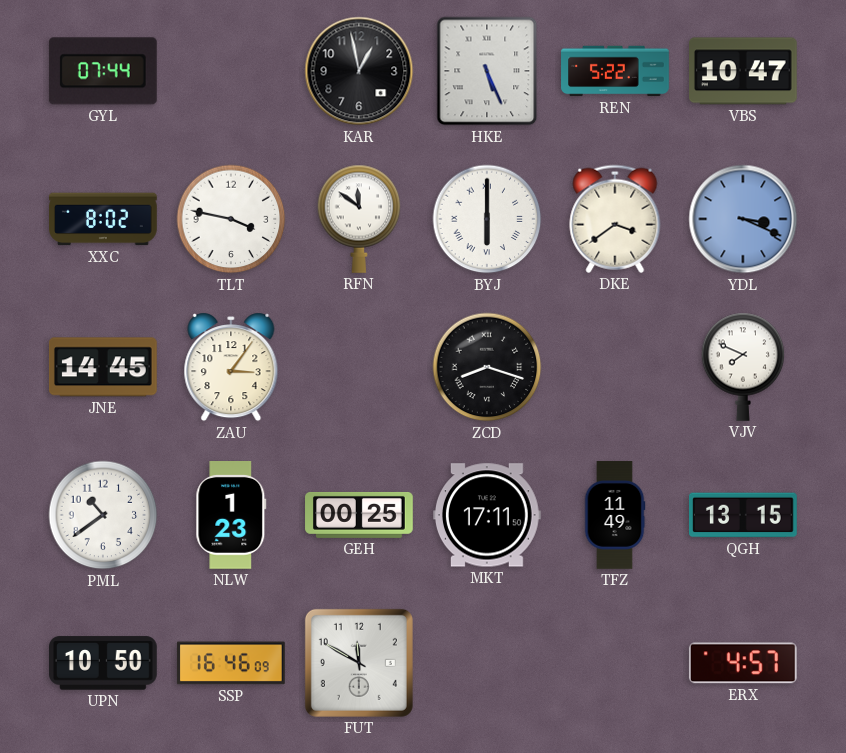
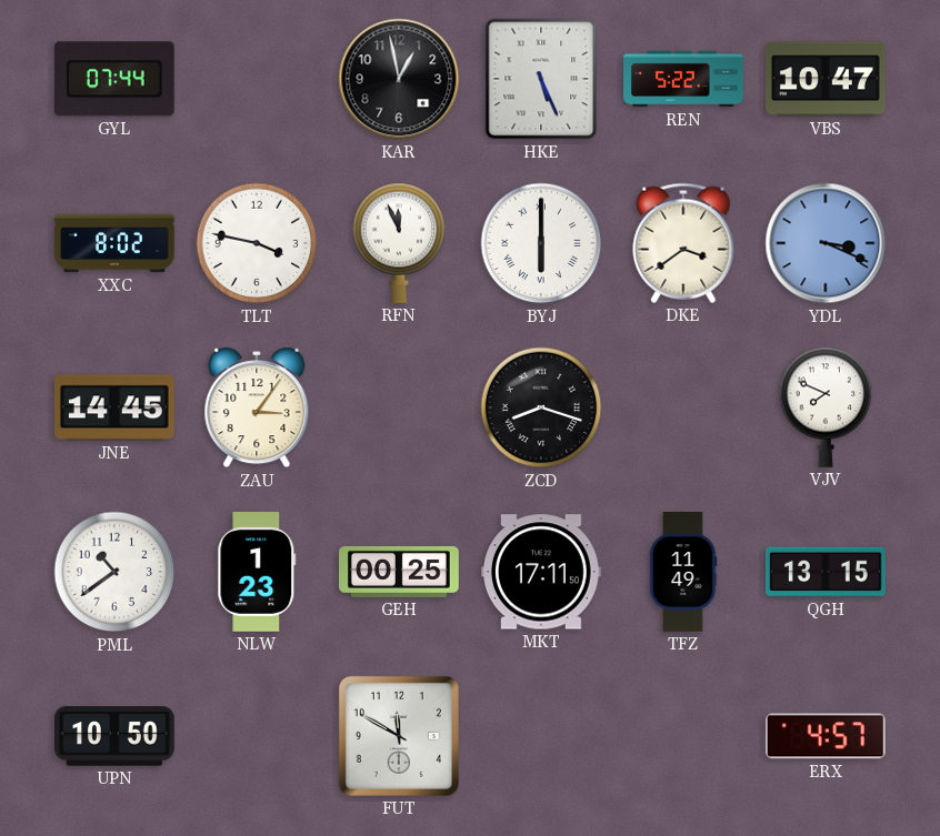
RFN: 11:51 -> 11:56
SSP: 16:46 -> none
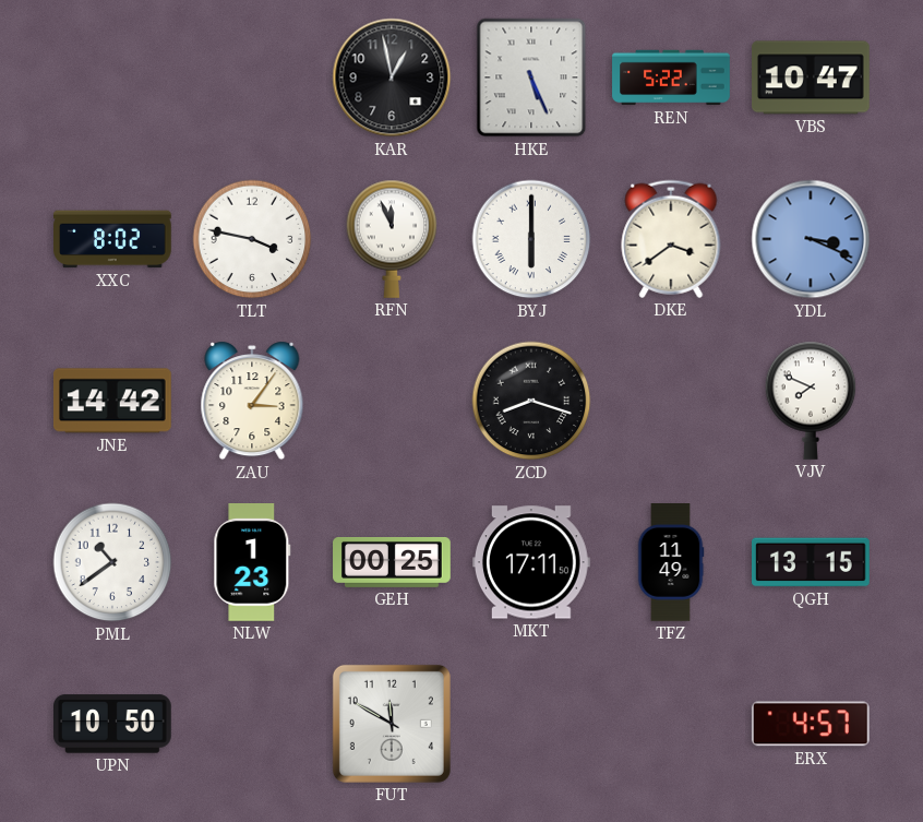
GYL: 07:44 -> none
JNE: 14:45 -> 14:42
